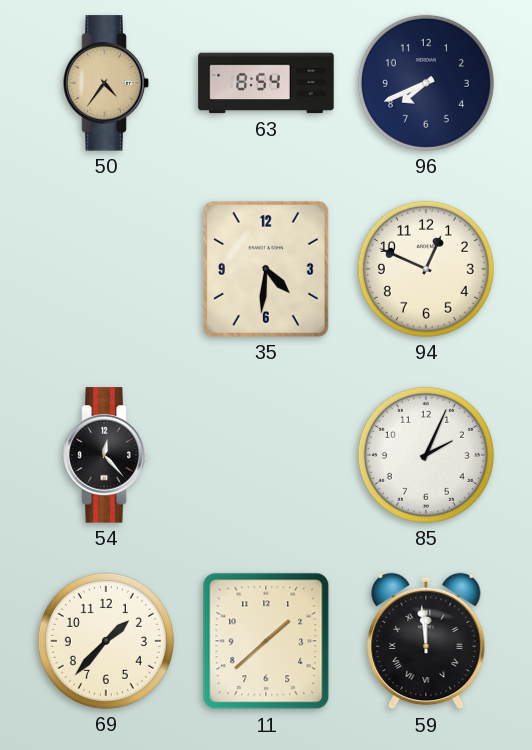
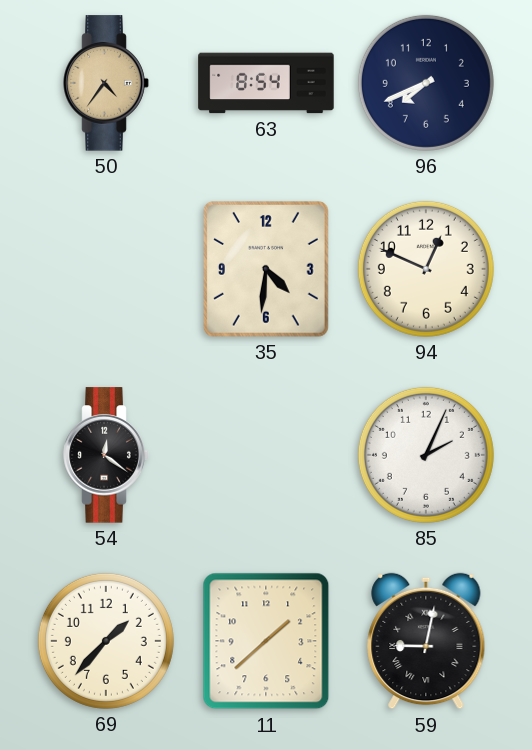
54: 12:23 -> 12:21
59: 11:59 -> 9:02
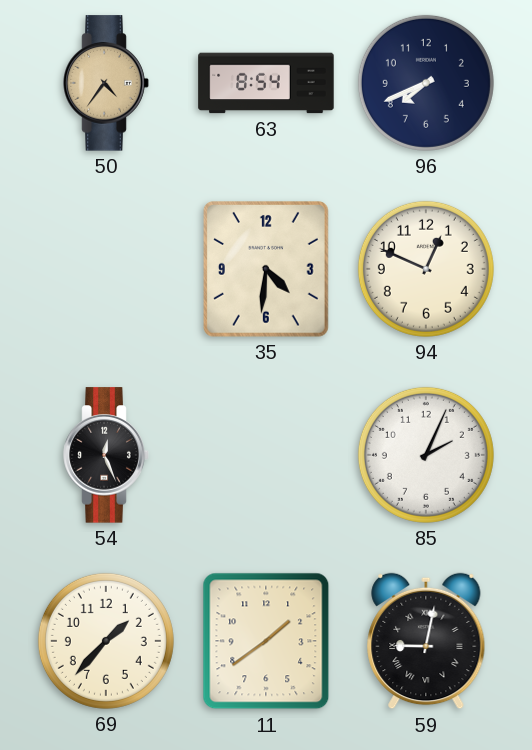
54: 12:21 -> 12:26
11: 1:38 -> 1:39
